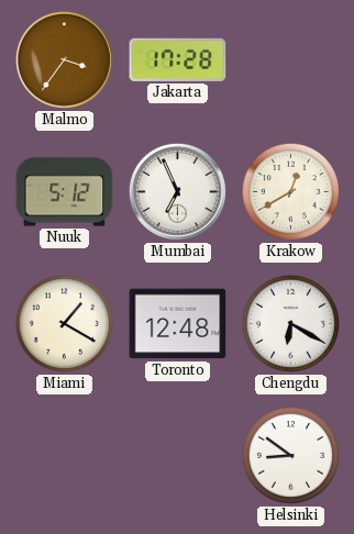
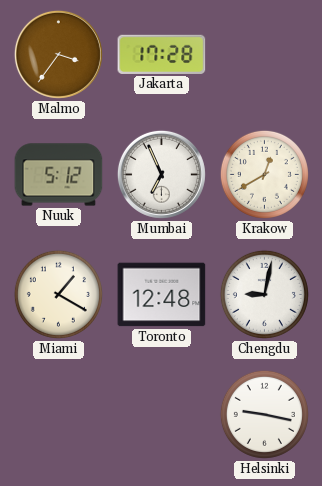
Chengdu: 6:20 -> 9:02
Helsinki: 8:51 -> 9:17
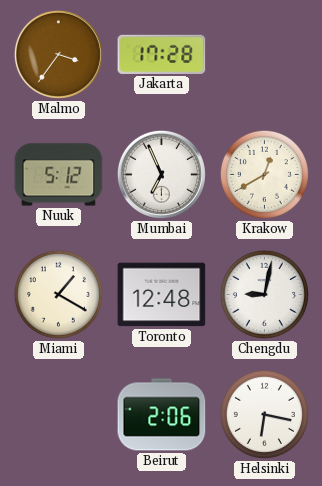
Beirut: none -> 2:06
Helsinki: 9:17 -> 6:17
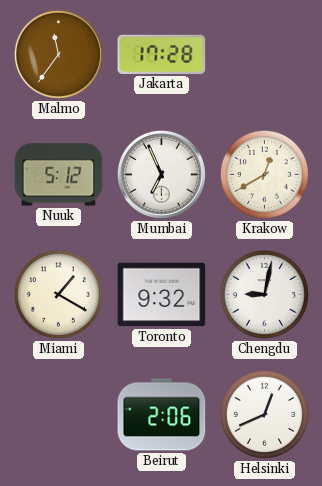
Malmo: 3:36 -> 11:36
Toronto: 12:48 -> 9:32
Helsinki: 6:17 -> 12:41
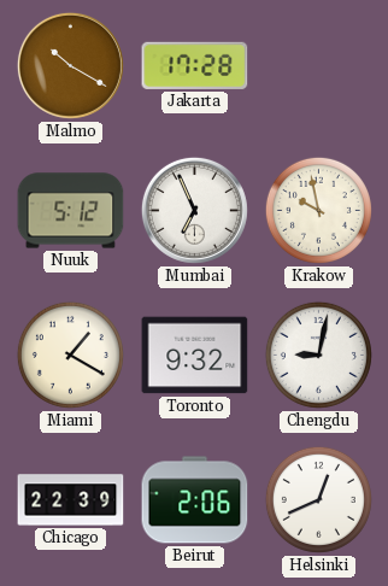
Malmo: 11:36 -> 10:20
Krakow: 12:40 -> 9:58
Chicago: none -> 22:39
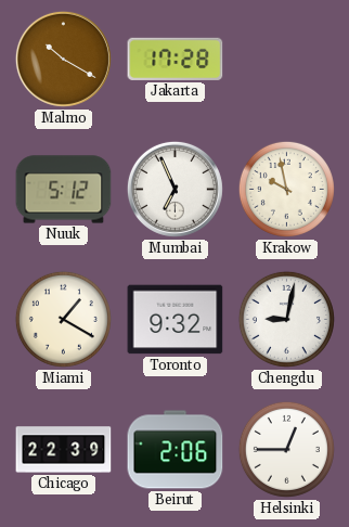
Helsinki: 12:41 -> 12:45
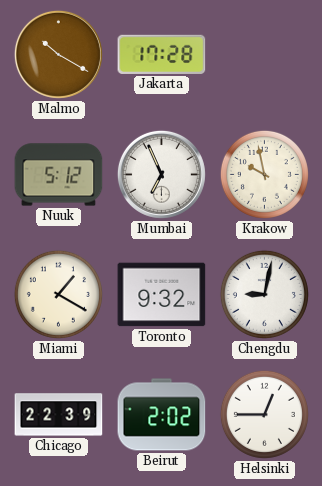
Beirut: 2:06 -> 2:02
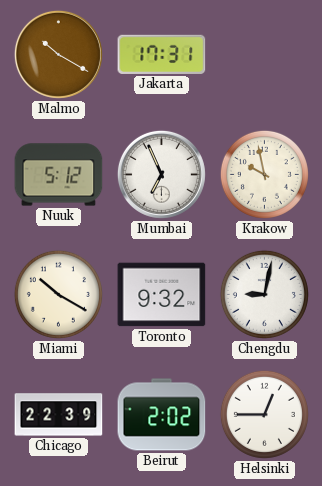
Jakarta: 17:28 -> 17:31
Miami: 1:20 -> 10:20
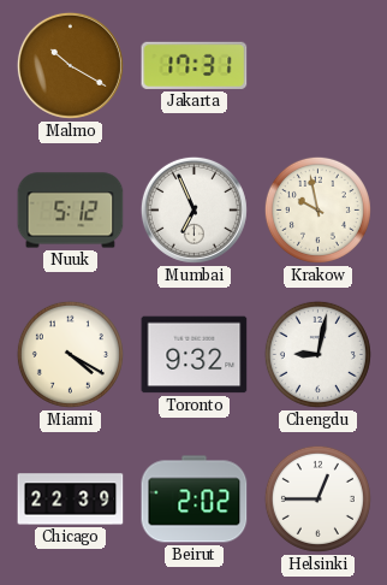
Miami: 10:20 -> 4:20
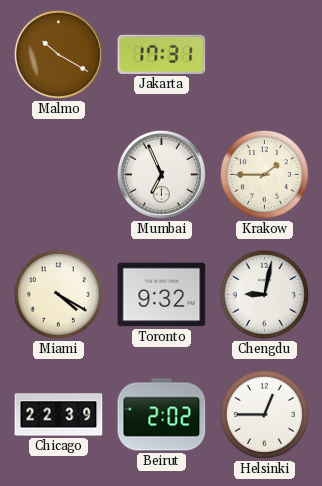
Nuuk: 5:12 -> none
Krakow: 9:58 -> 1:45
